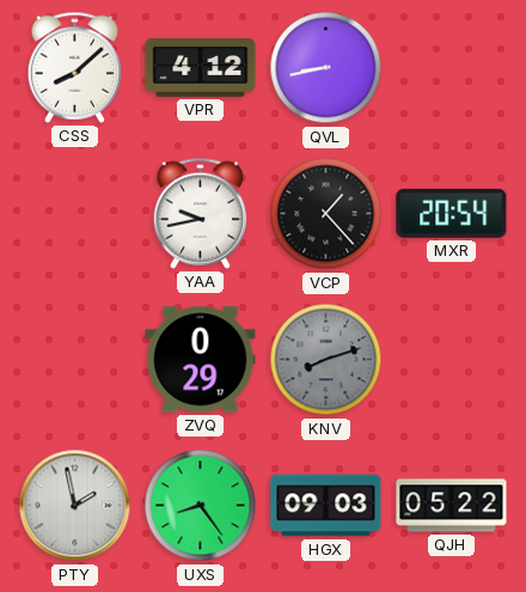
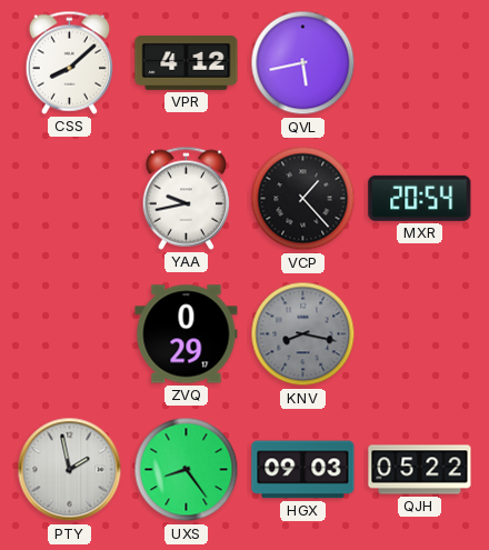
QVL: 8:43 -> 5:43
KNV: 8:12 -> 8:17
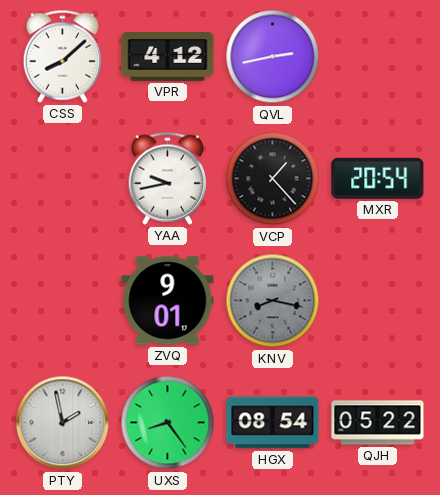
QVL: 5:43 -> 2:43
ZVQ: 0:29 -> 9:01
HGX: 09:03 -> 08:54
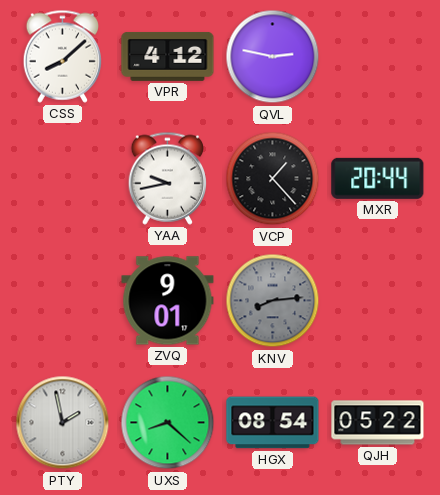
QVL: 2:43 -> 2:47
MXR: 20:54 -> 20:44
KNV: 8:17 -> 8:14
UXS: 8:24 -> 8:22
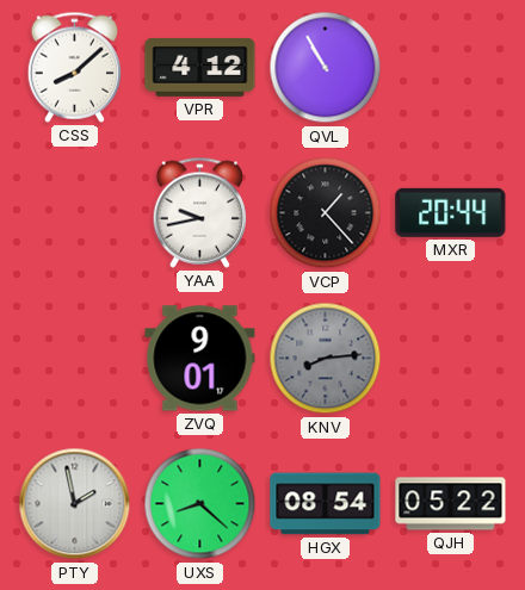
QVL: 2:47 -> 10:55
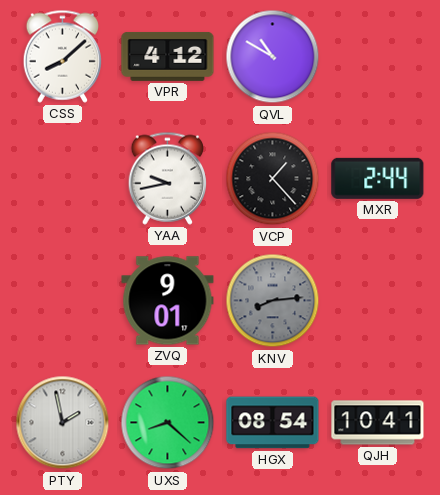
QVL: 10:55 -> 10:50
MXR: 20:44 -> 2:44
QJH: 05:22 -> 10:41
